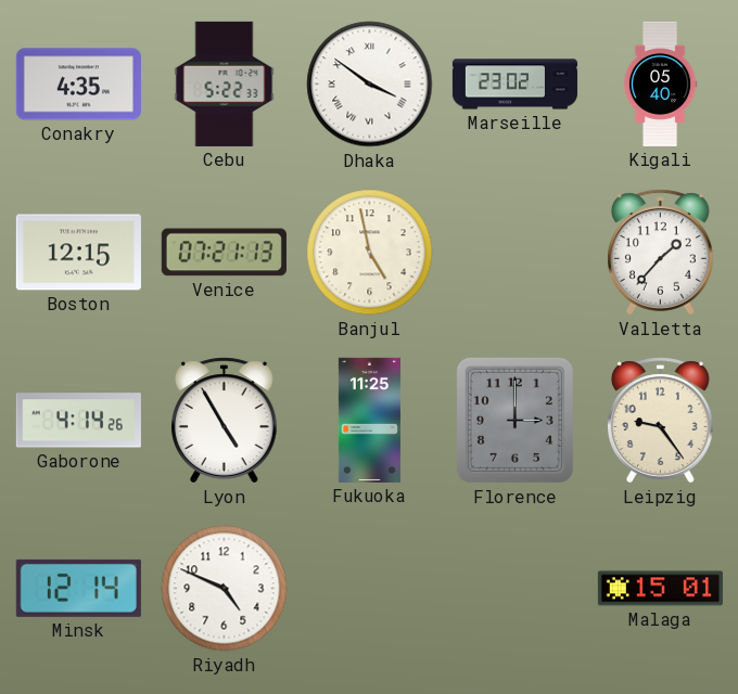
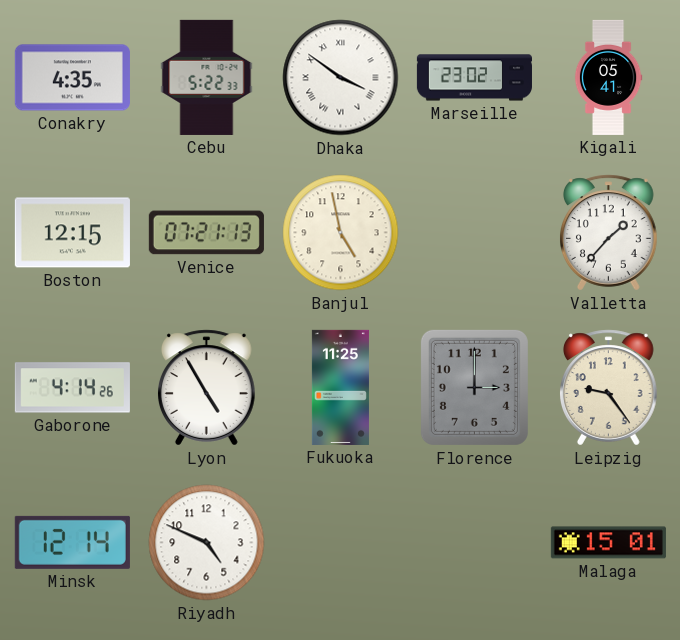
Kigali: 05:40 -> 05:41
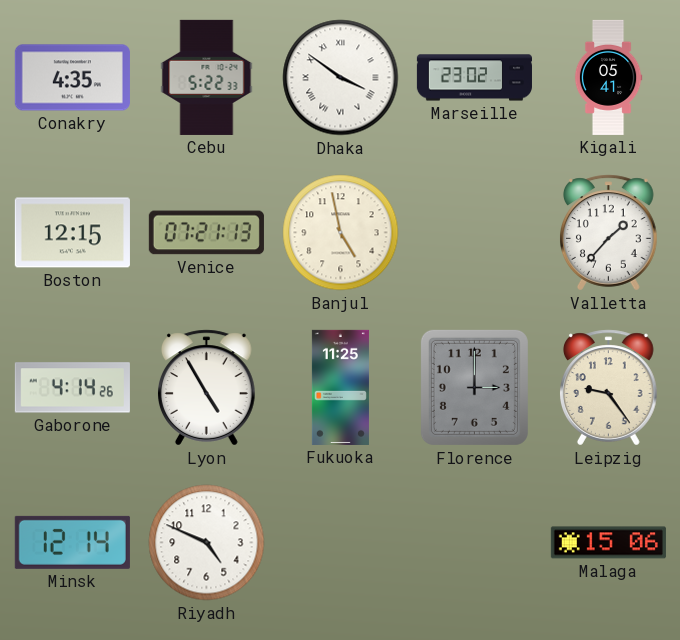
Malaga: 15:01 -> 15:06
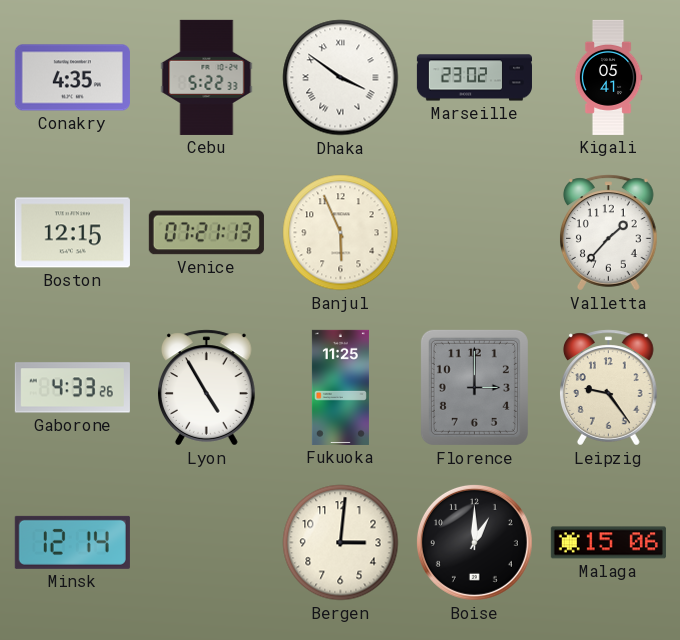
Banjul: 4:58 -> 5:56
Gaborone: 4:14 -> 4:33
Riyadh: 4:49 -> none
Bergen: none -> 3:01
Boise: none -> 1:00
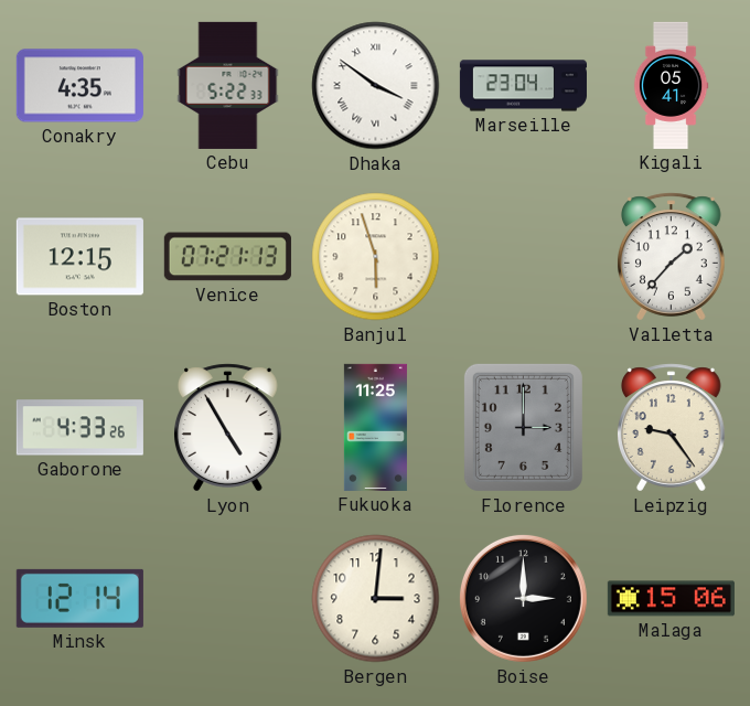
Marseille: 23:02 -> 23:04
Banjul: 5:56 -> 5:57
Boise: 1:00 -> 3:00
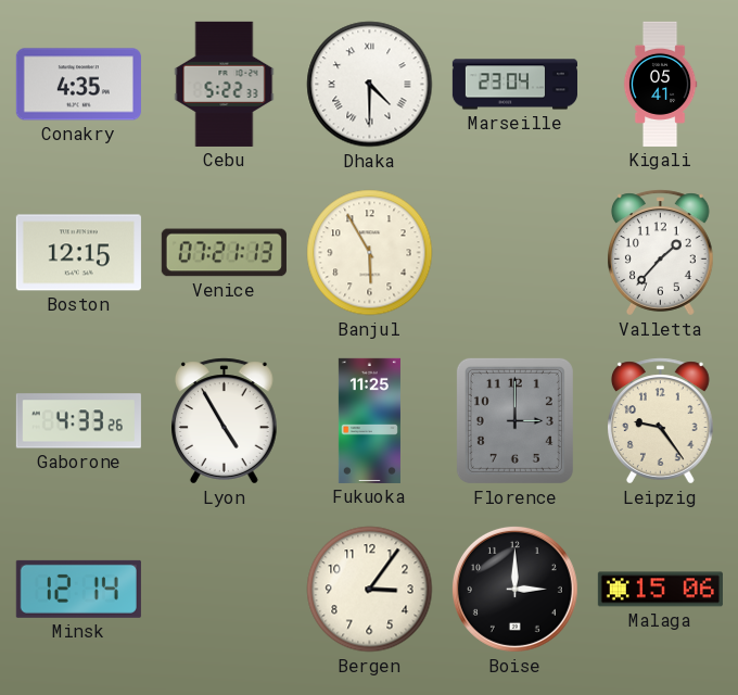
Dhaka: 3:51 -> 4:30
Banjul: 5:57 -> 5:55
Bergen: 3:01 -> 3:06
